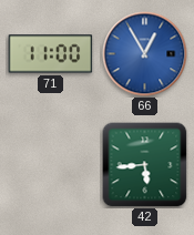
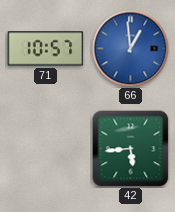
71: 11:00 -> 10:57
66: 12:55 -> 12:59
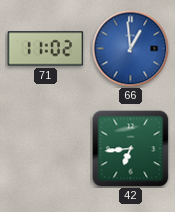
71: 10:57 -> 11:02
42: 5:44 -> 6:44
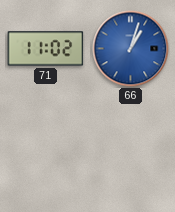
66: 12:59 -> 1:03
42: 6:44 -> none
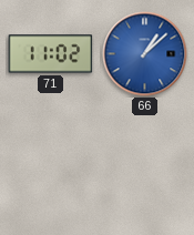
66: 1:03 -> 1:08
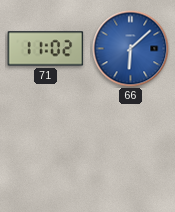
66: 1:08 -> 6:08
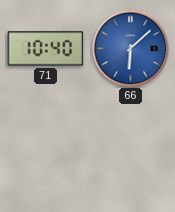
71: 11:02 -> 10:40
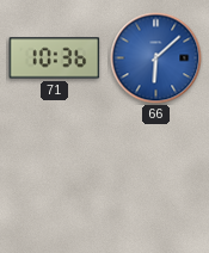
71: 10:40 -> 10:36
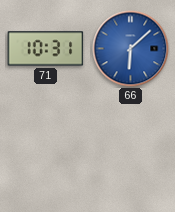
71: 10:36 -> 10:31
